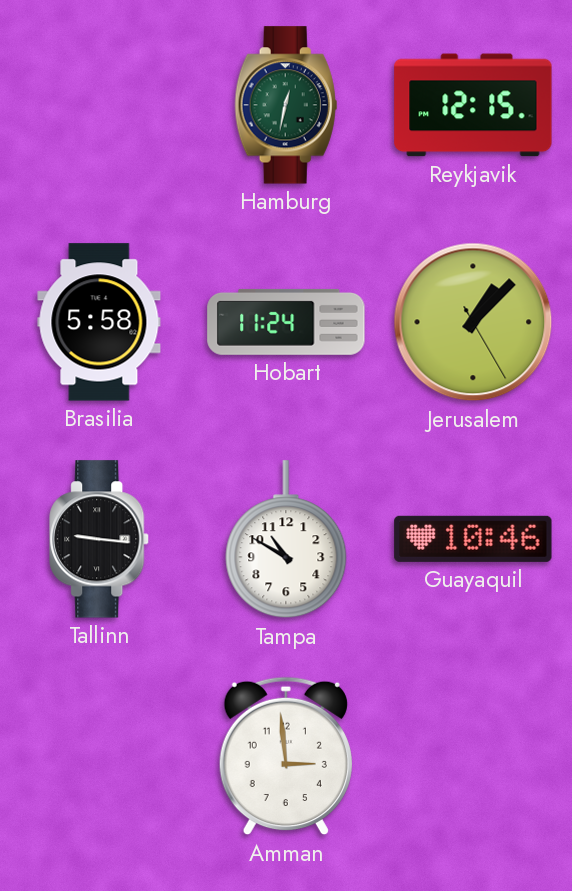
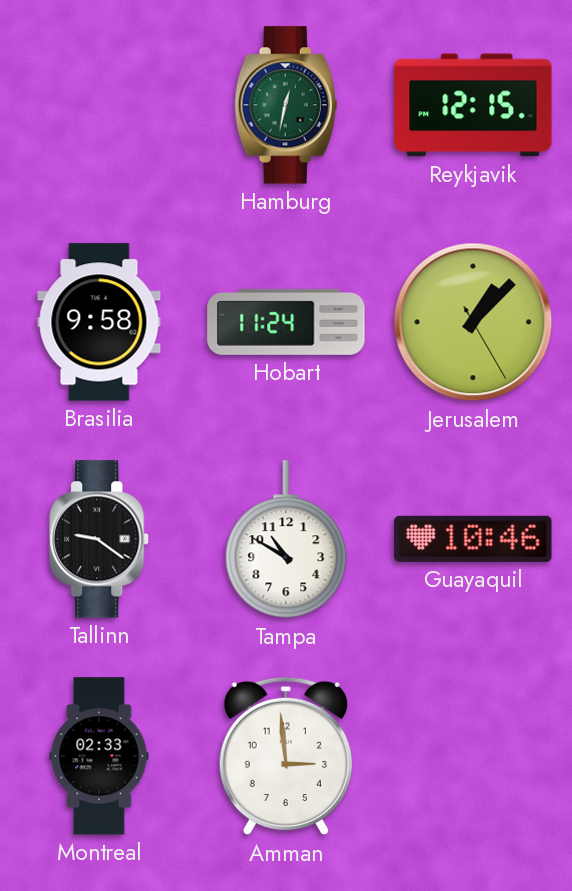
Brasilia: 5:58 -> 9:58
Tallinn: 9:16 -> 9:21
Montreal: none -> 02:33
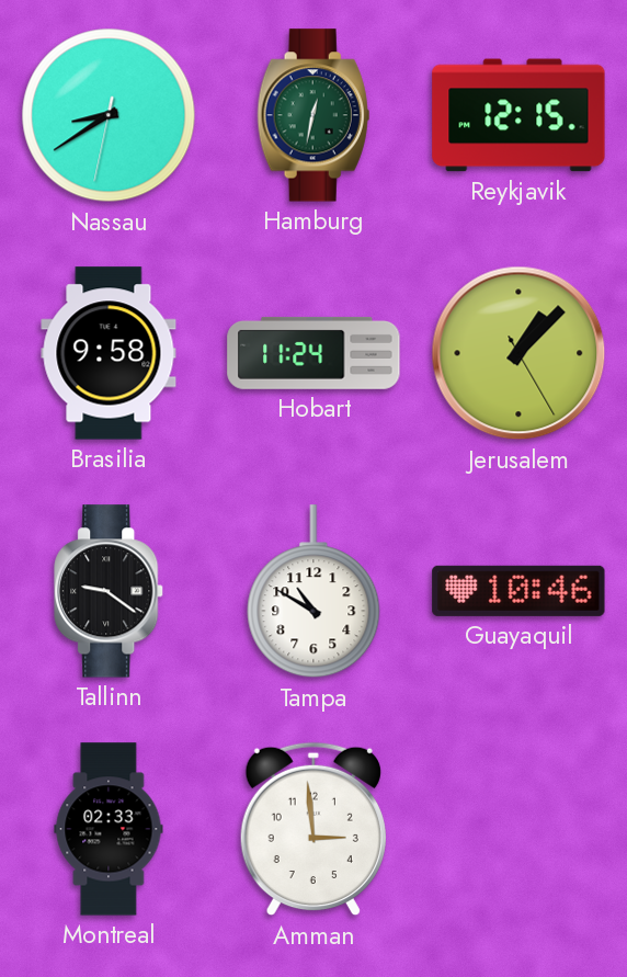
Nassau: none -> 8:39
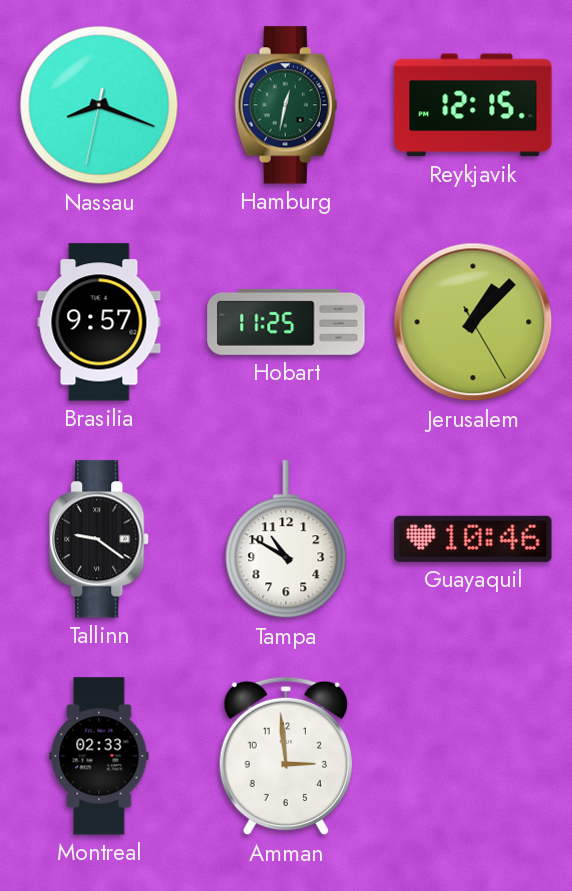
Nassau: 8:39 -> 8:18
Brasilia: 9:58 -> 9:57
Hobart: 11:24 -> 11:25
